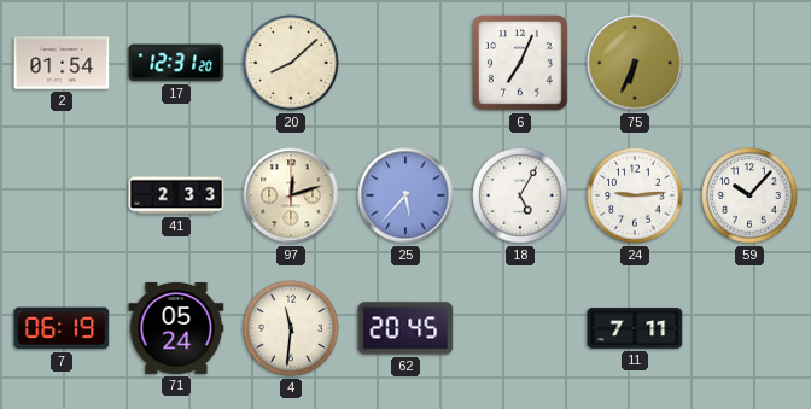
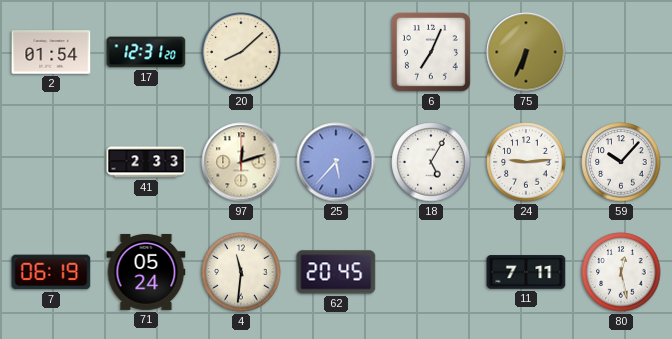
80: none -> 12:28
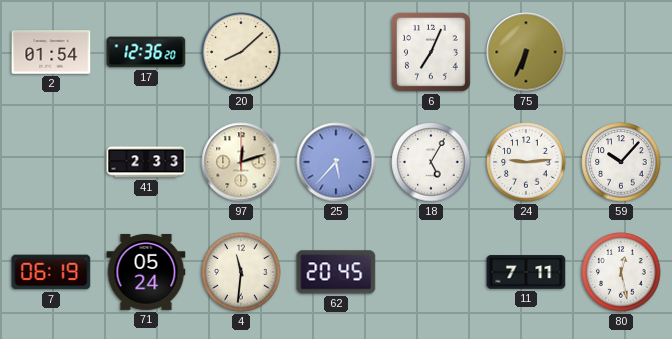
17: 12:31 -> 12:36
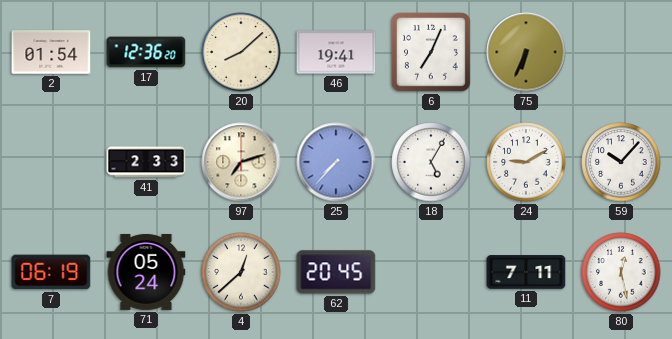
46: none -> 19:41
97: 12:12 -> 7:12
25: 5:37 -> 7:37
24: 9:14 -> 9:10
4: 11:31 -> 12:38
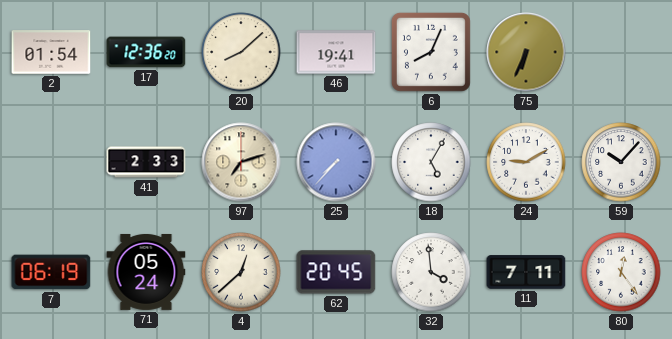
6: 7:04 -> 8:04
32: none -> 3:59
80: 12:28 -> 12:24
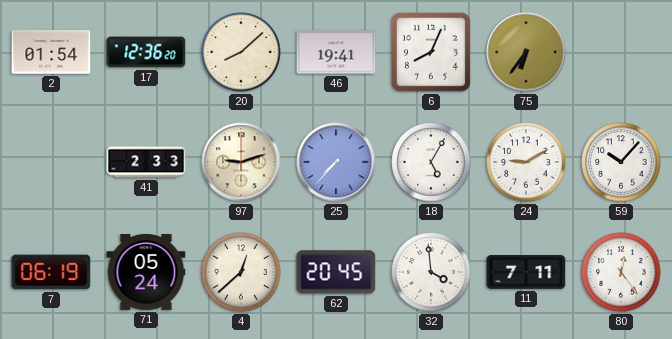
75: 6:34 -> 6:36
97: 7:12 -> 9:12
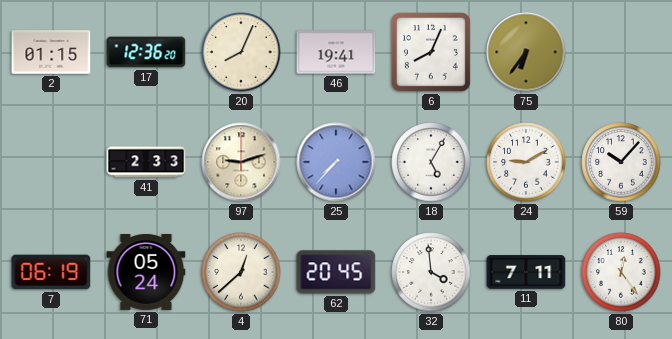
2: 01:54 -> 01:15
20: 8:08 -> 8:04
